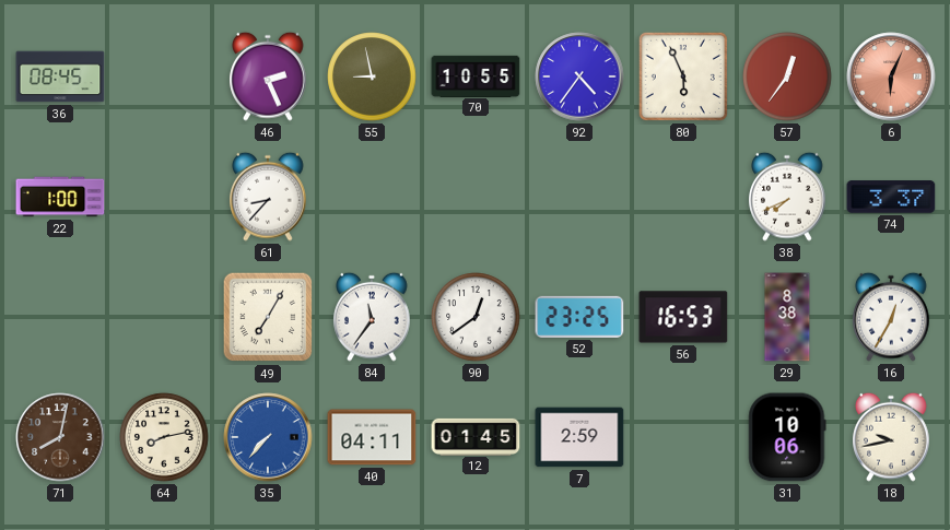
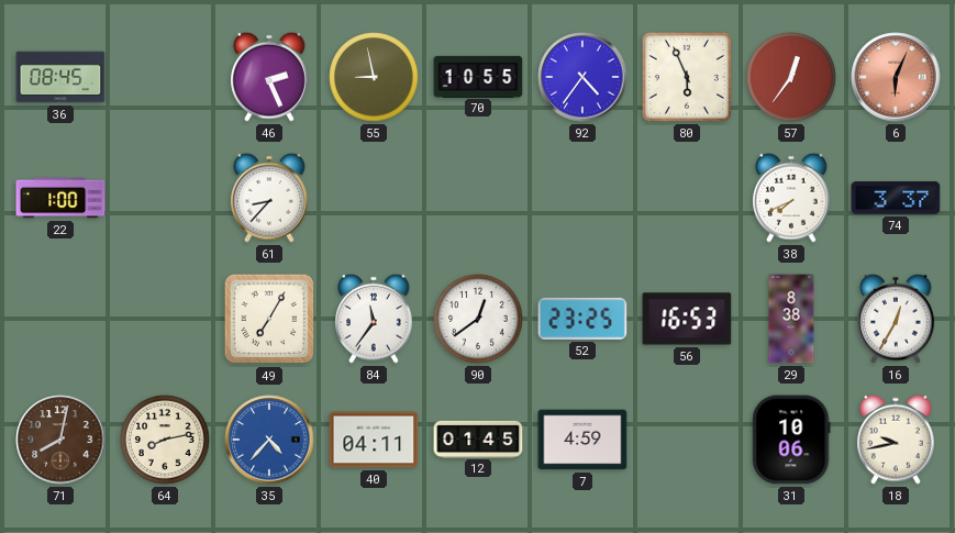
35: 7:37 -> 4:37
7: 2:59 -> 4:59
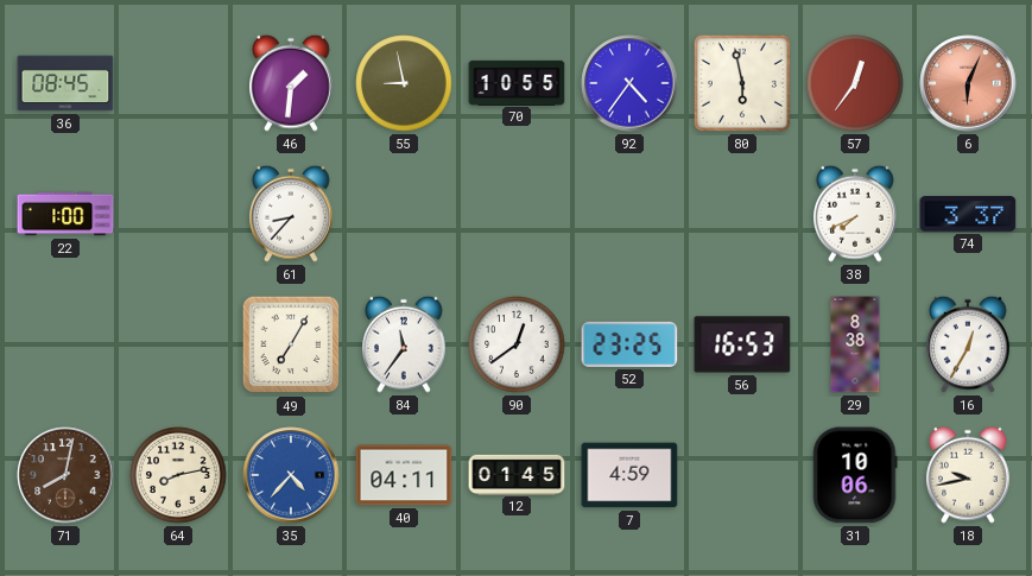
46: 2:26 -> 1:31
80: 5:56 -> 5:58
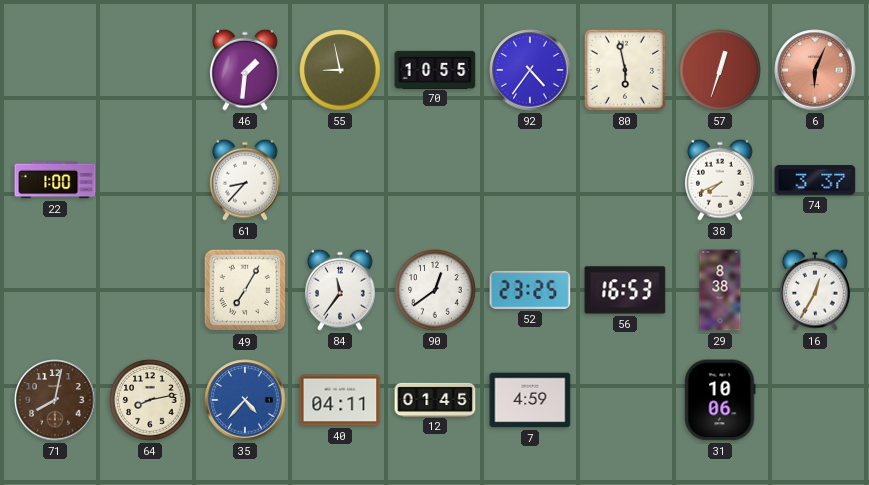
36: 08:45 -> none
57: 12:36 -> 12:33
18: 9:43 -> none
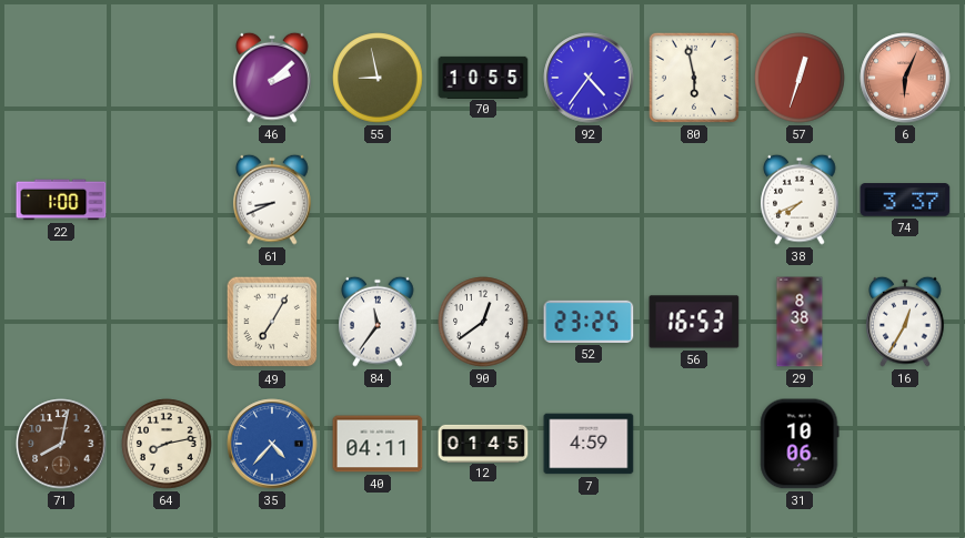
46: 1:31 -> 2:08
61: 8:37 -> 8:41
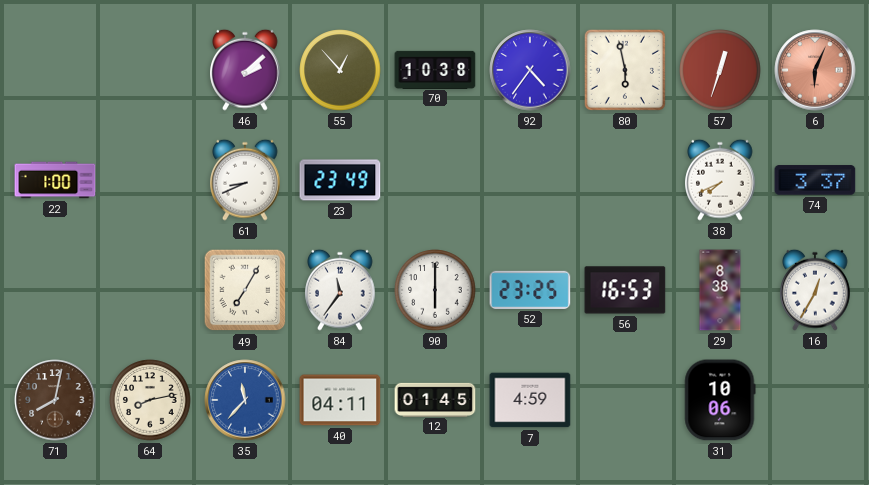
55: 8:58 -> 12:53
70: 10:55 -> 10:38
23: none -> 23:49
90: 12:39 -> 6:00
35: 4:37 -> 11:37
